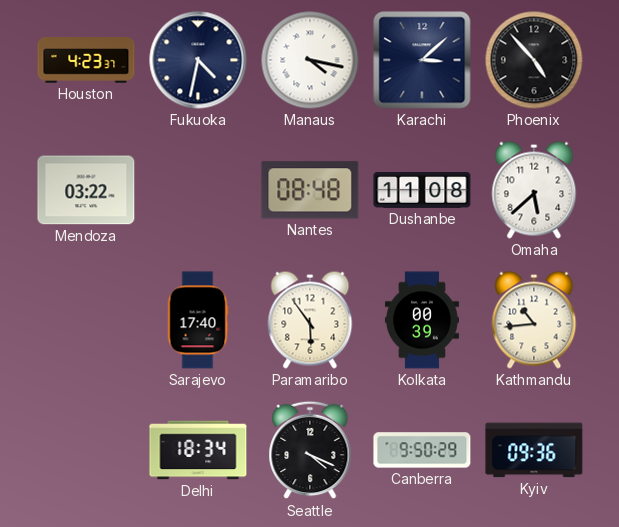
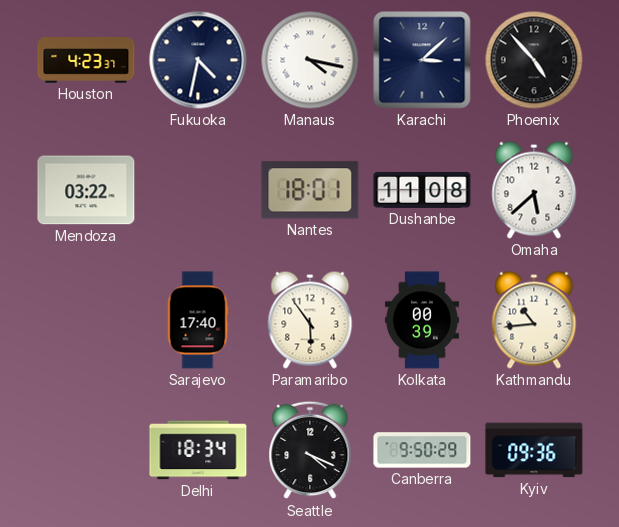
Nantes: 08:48 -> 18:01
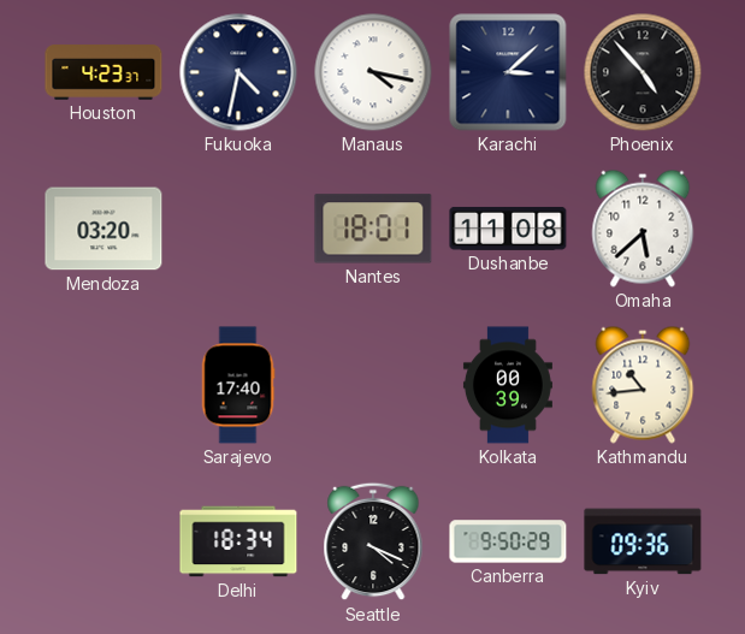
Mendoza: 03:22 -> 03:20
Paramaribo: 5:54 -> none
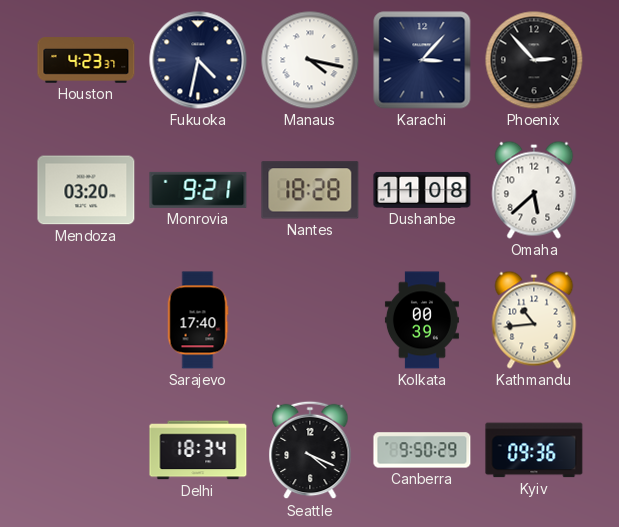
Karachi: 3:08 -> 3:07
Phoenix: 4:53 -> 2:53
Monrovia: none -> 9:21
Nantes: 18:01 -> 18:28
